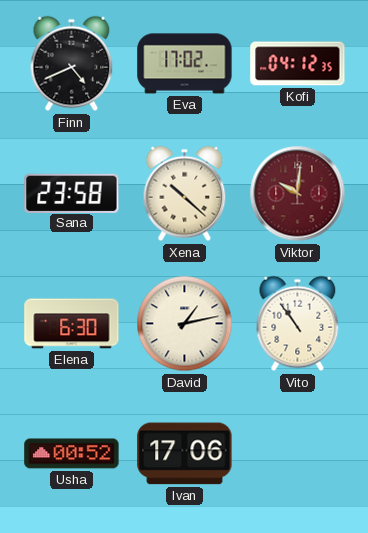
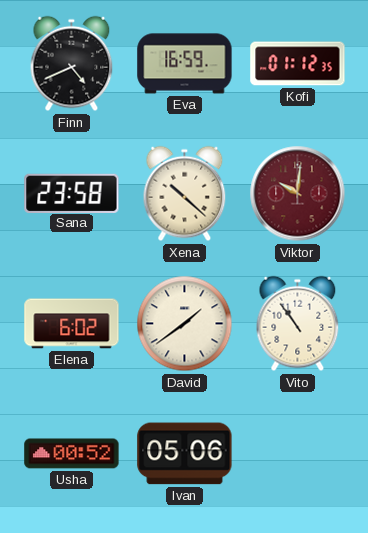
Eva: 17:02 -> 16:59
Kofi: 04:12 -> 01:12
Elena: 6:30 -> 6:02
David: 1:13 -> 1:39
Ivan: 17:06 -> 05:06
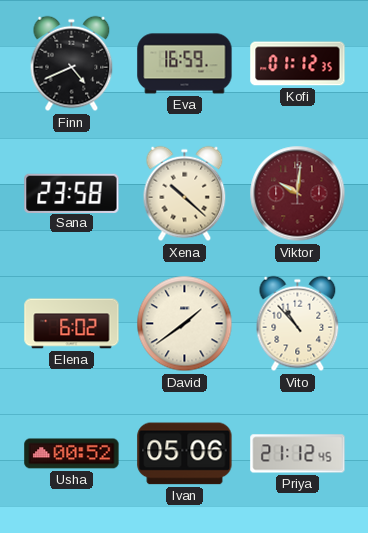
Vito: 10:54 -> 10:53
Priya: none -> 21:12
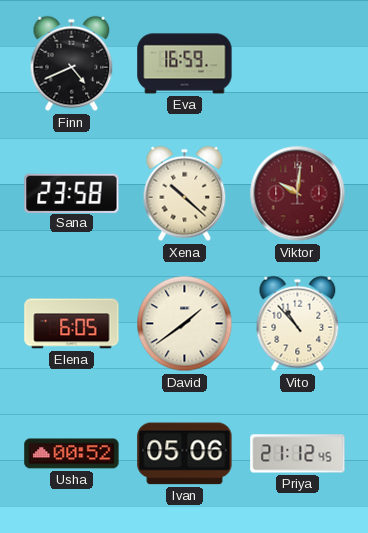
Kofi: 01:12 -> none
Elena: 6:02 -> 6:05
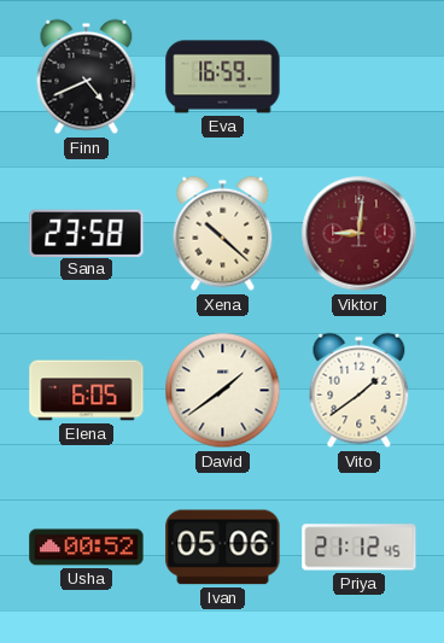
Viktor: 10:01 -> 9:01
Vito: 10:53 -> 1:39
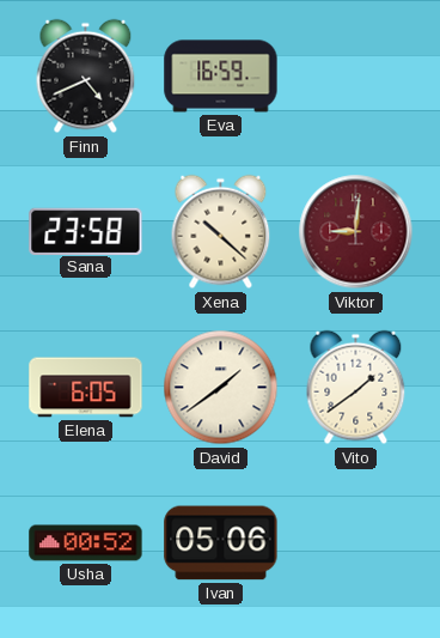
Priya: 21:12 -> none
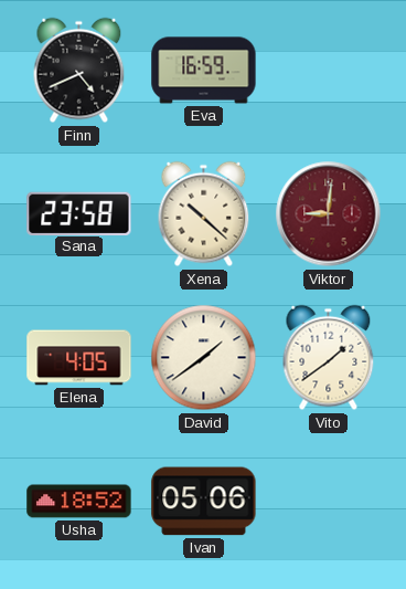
Elena: 6:05 -> 4:05
Usha: 00:52 -> 18:52
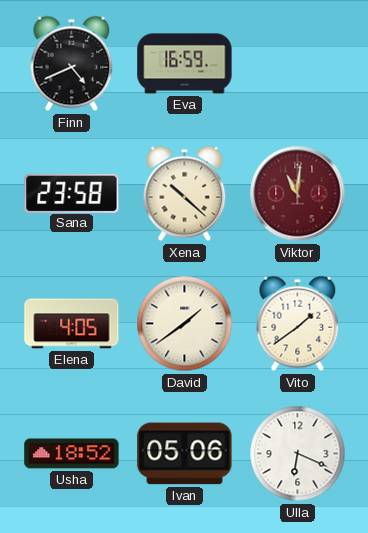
Viktor: 9:01 -> 11:01
Ulla: none -> 6:19
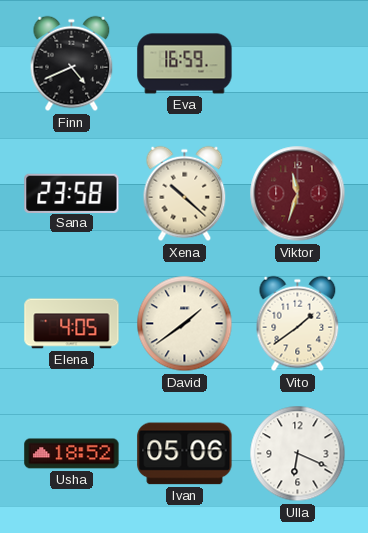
Viktor: 11:01 -> 11:33
